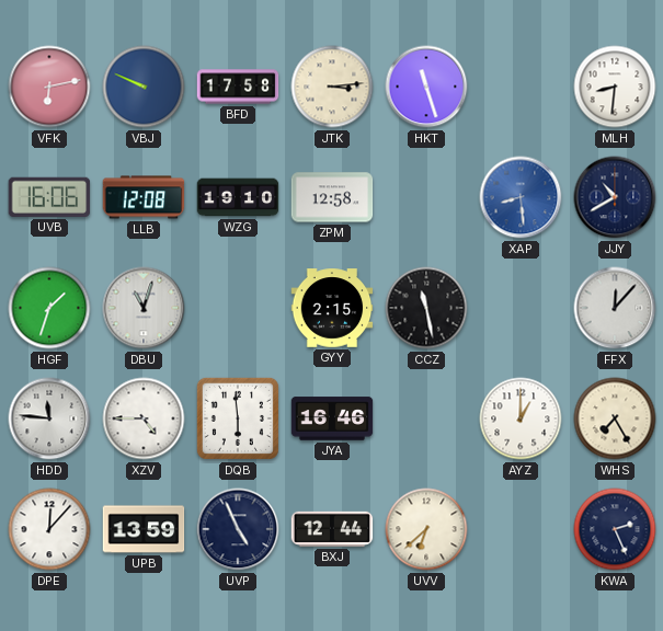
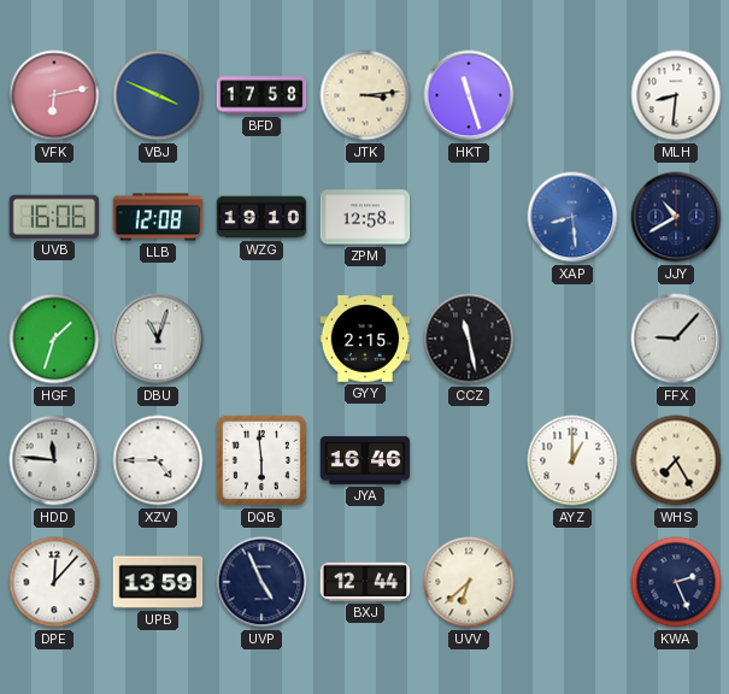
VBJ: 9:49 -> 3:49
FFX: 12:07 -> 9:07
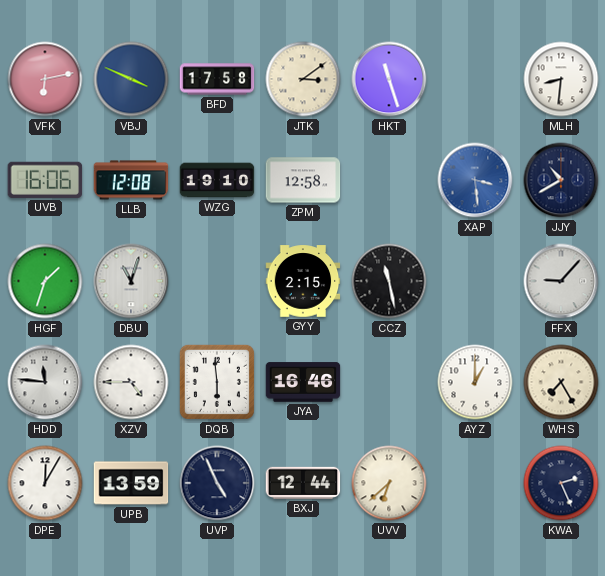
JTK: 3:14 -> 3:09
XAP: 8:29 -> 3:29
DPE: 12:07 -> 12:05
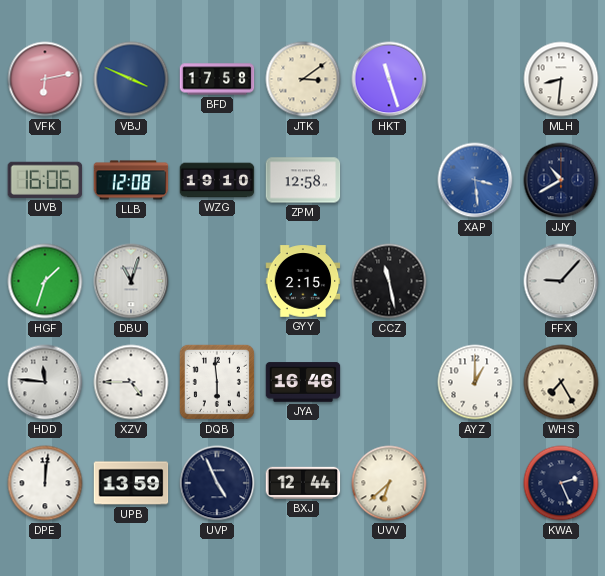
DPE: 12:05 -> 12:01
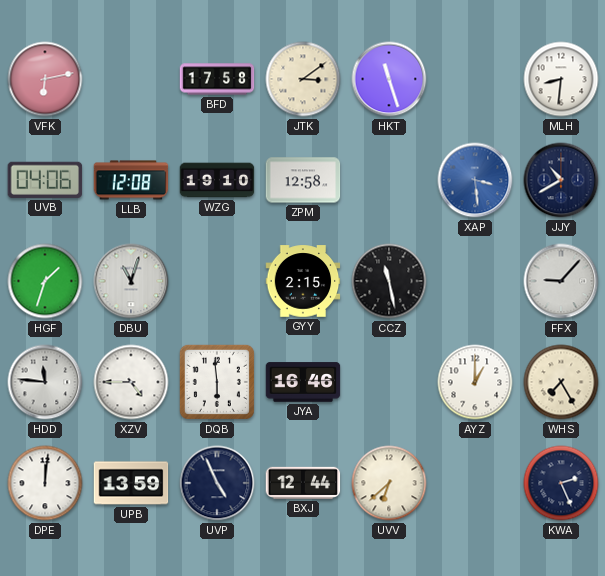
VBJ: 3:49 -> none
UVB: 16:06 -> 04:06
